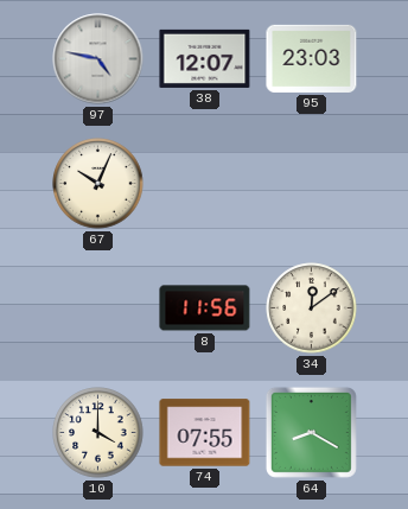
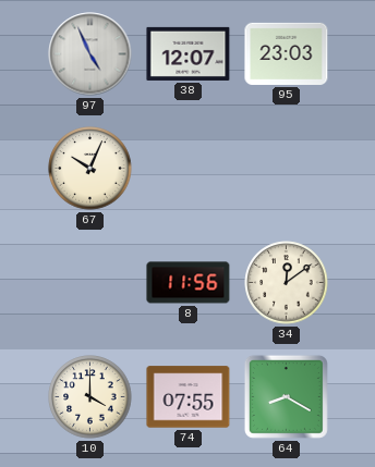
97: 4:47 -> 4:56
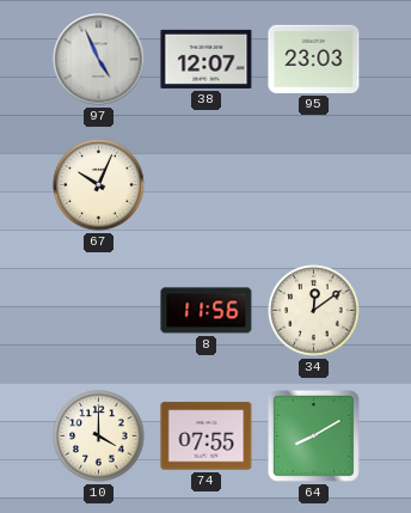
64: 8:20 -> 8:10
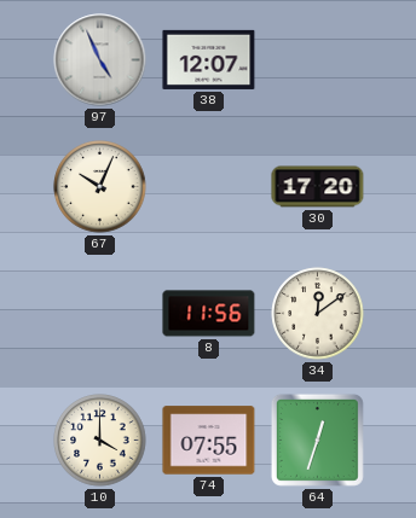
95: 23:03 -> none
30: none -> 17:20
64: 8:10 -> 12:33
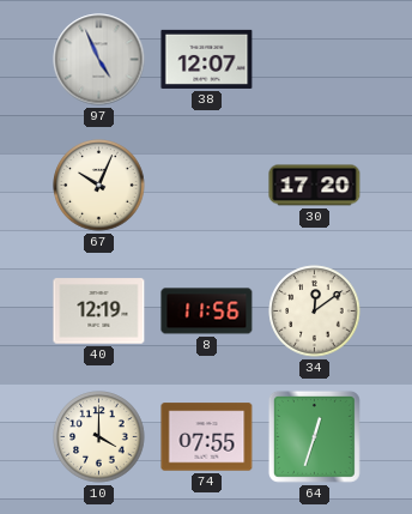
40: none -> 12:19
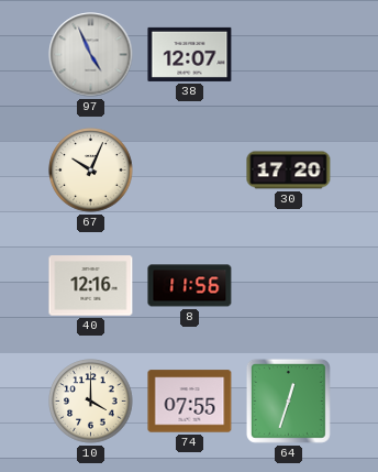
40: 12:19 -> 12:16
34: 12:09 -> none
